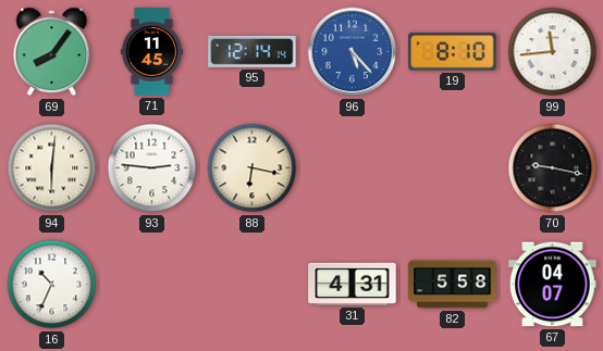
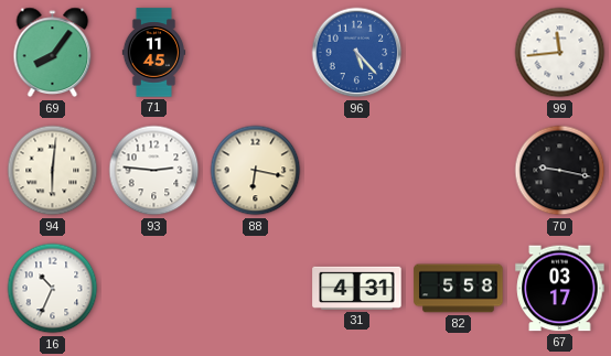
95: 12:14 -> none
19: 8:10 -> none
67: 04:07 -> 03:17
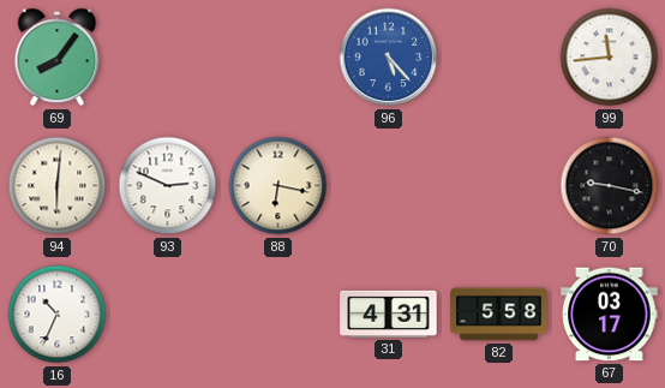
71: 11:45 -> none
93: 2:46 -> 2:49
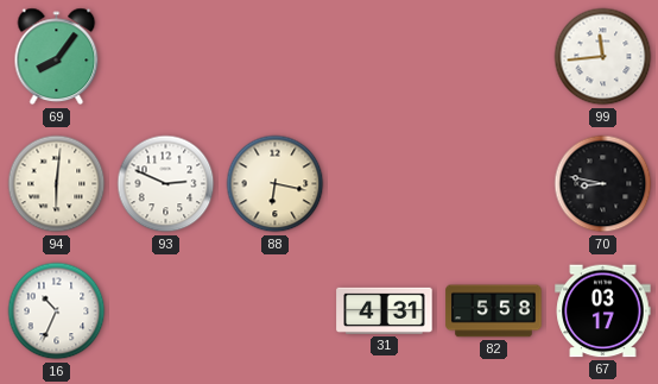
96: 5:23 -> none
70: 9:17 -> 8:47
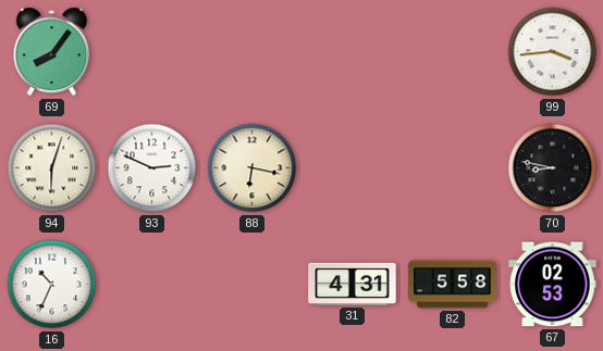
99: 11:44 -> 3:44
94: 6:01 -> 6:03
67: 03:17 -> 02:53
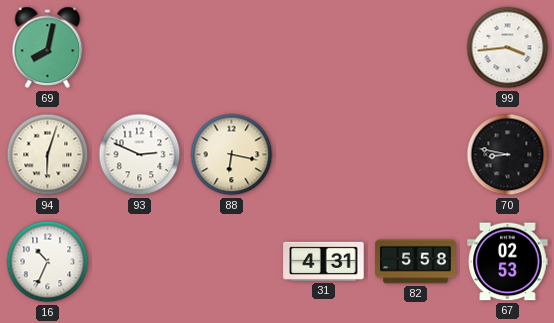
69: 8:06 -> 8:02
